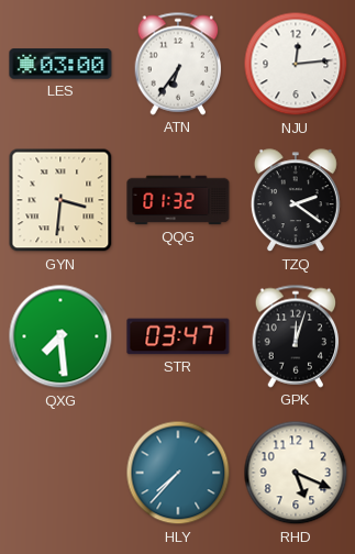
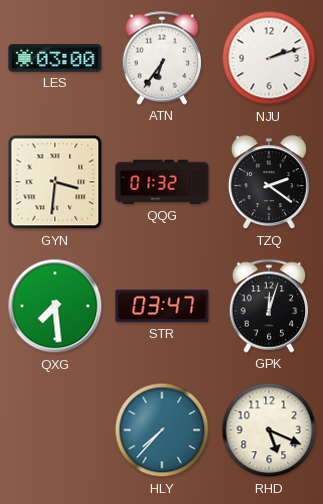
NJU: 12:14 -> 2:12
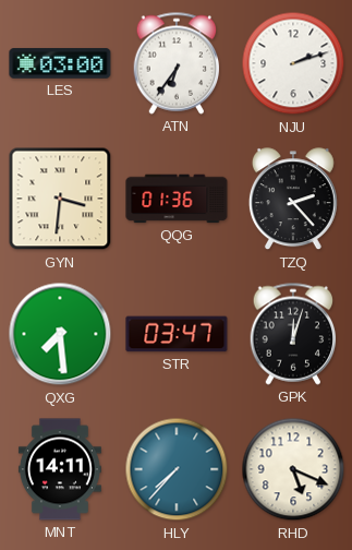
QQG: 01:32 -> 01:36
TZQ: 2:21 -> 2:23
MNT: none -> 14:11
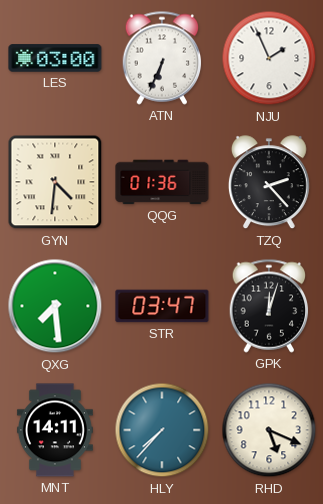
ATN: 6:36 -> 6:34
NJU: 2:12 -> 1:56
GYN: 3:31 -> 4:31
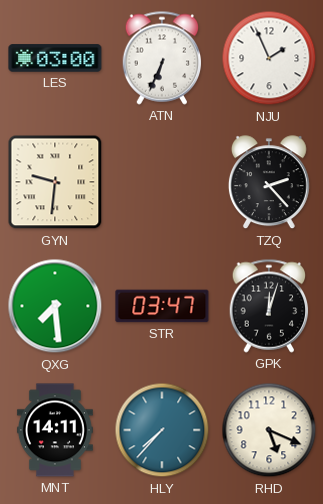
GYN: 4:31 -> 9:31
QQG: 01:36 -> none
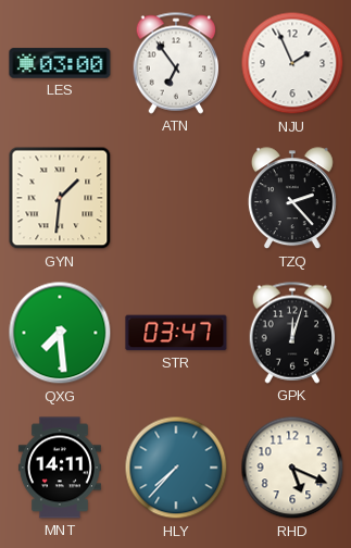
ATN: 6:34 -> 6:54
GYN: 9:31 -> 1:31
